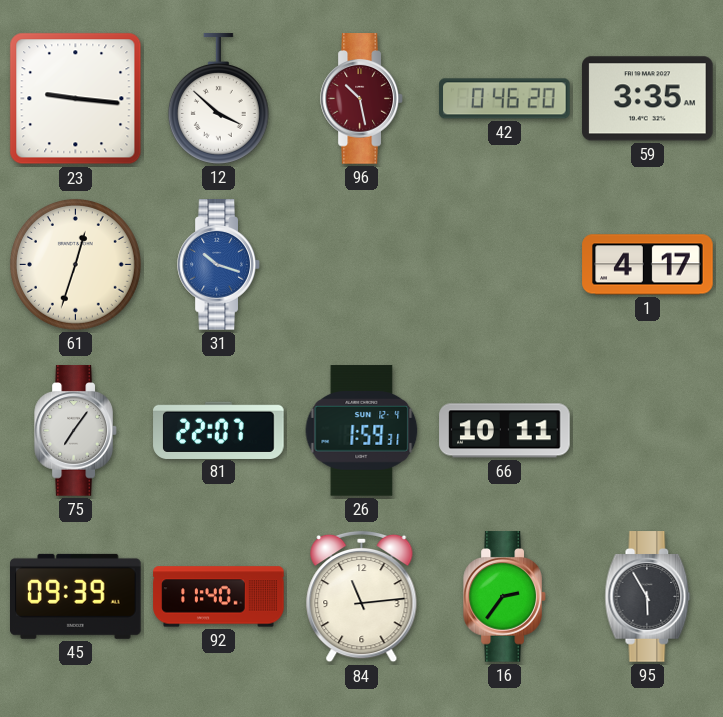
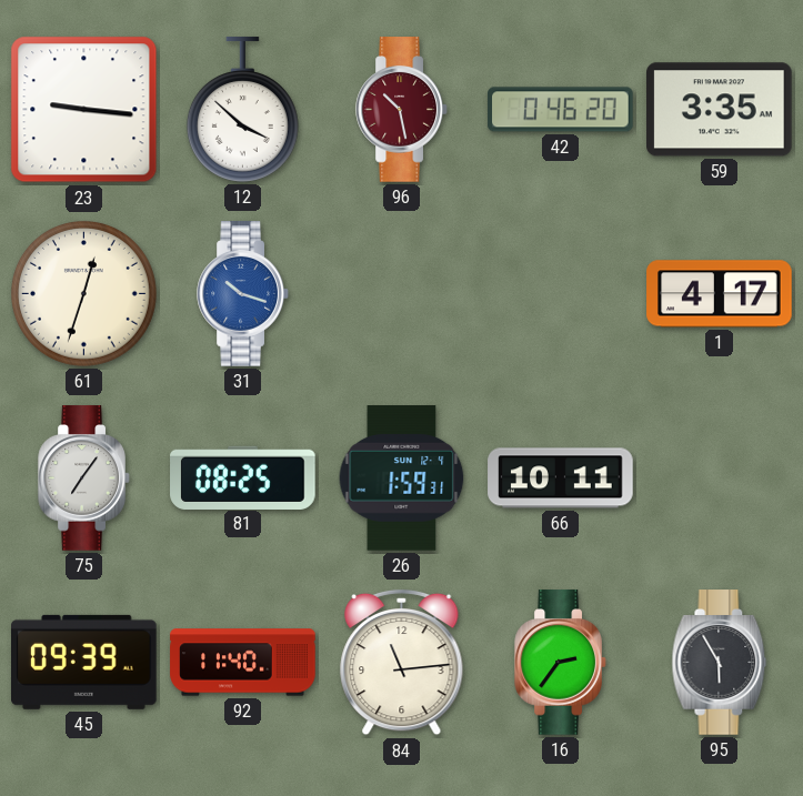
81: 22:07 -> 08:25
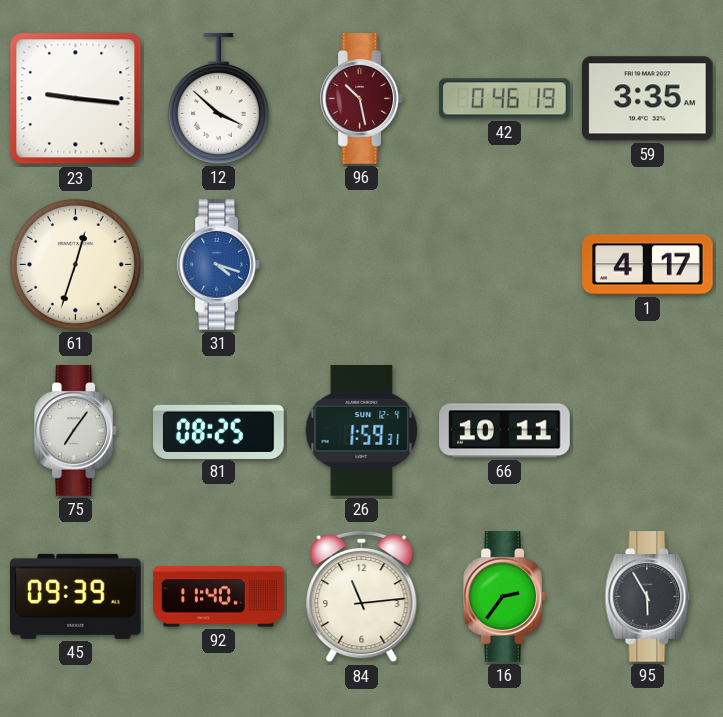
42: 0:46:20 -> 0:46:19
31: 10:18 -> 4:18
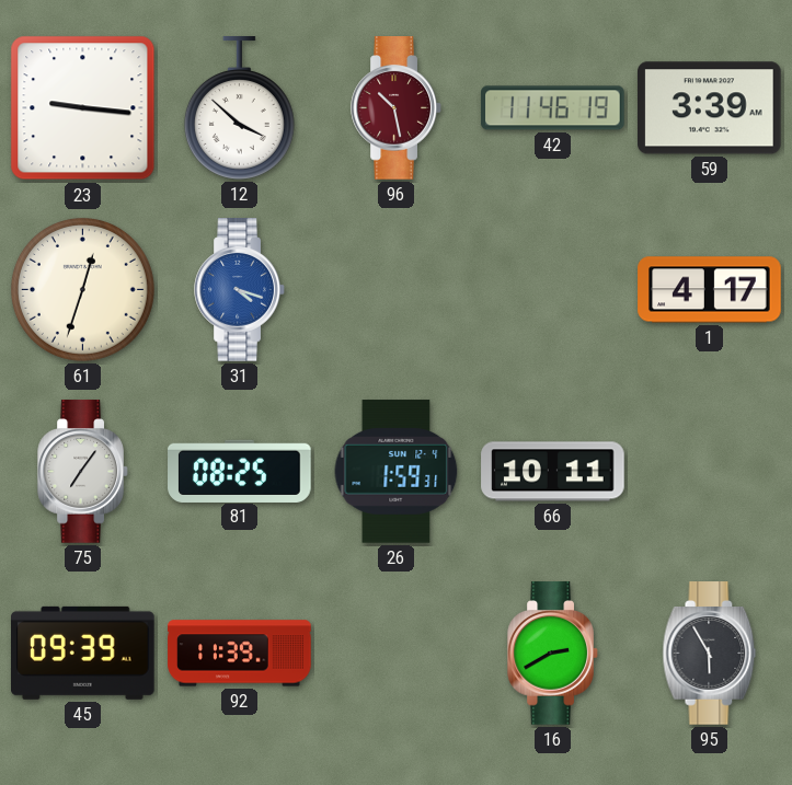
42: 0:46 -> 11:46
59: 3:35 -> 3:39
92: 11:40 -> 11:39
84: 11:14 -> none
16: 2:36 -> 2:40
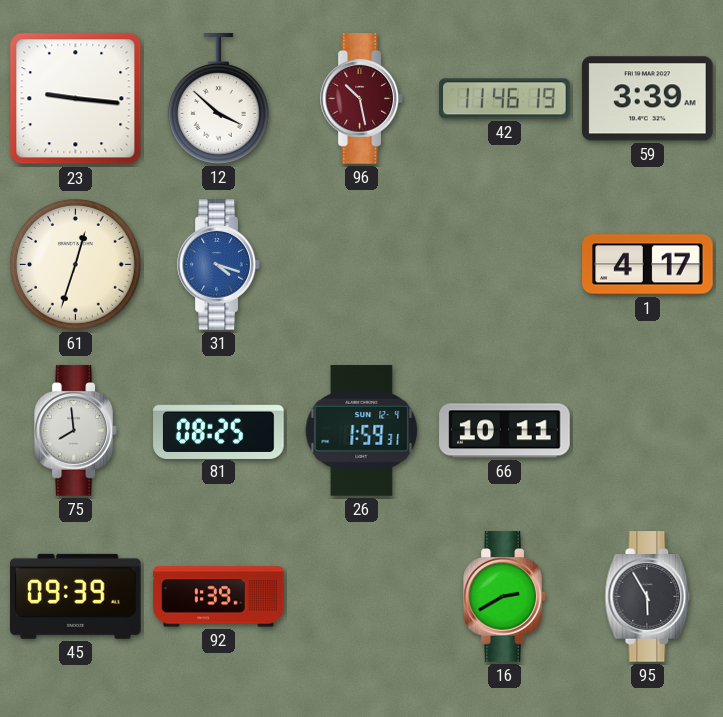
75: 7:06 -> 7:59
92: 11:39 -> 1:39
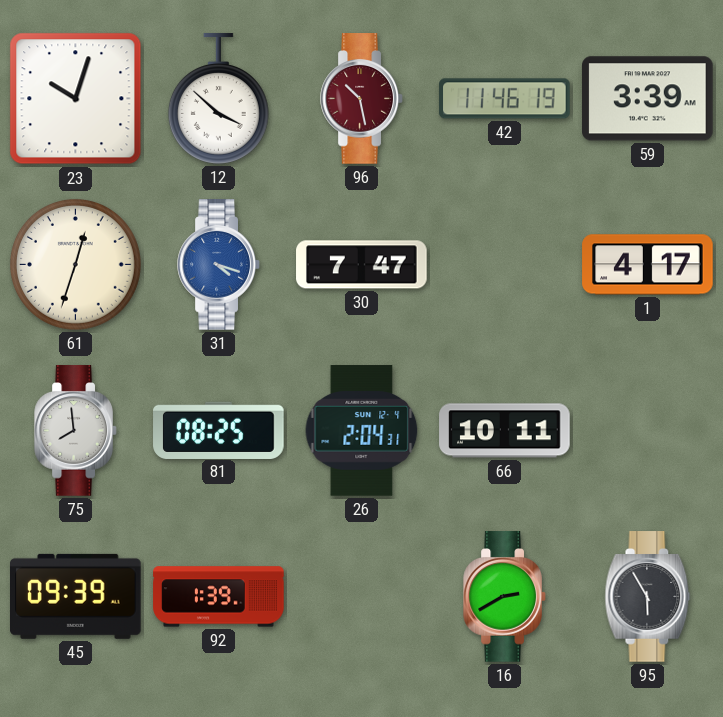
23: 9:16 -> 10:03
30: none -> 7:47
26: 1:59 -> 2:04
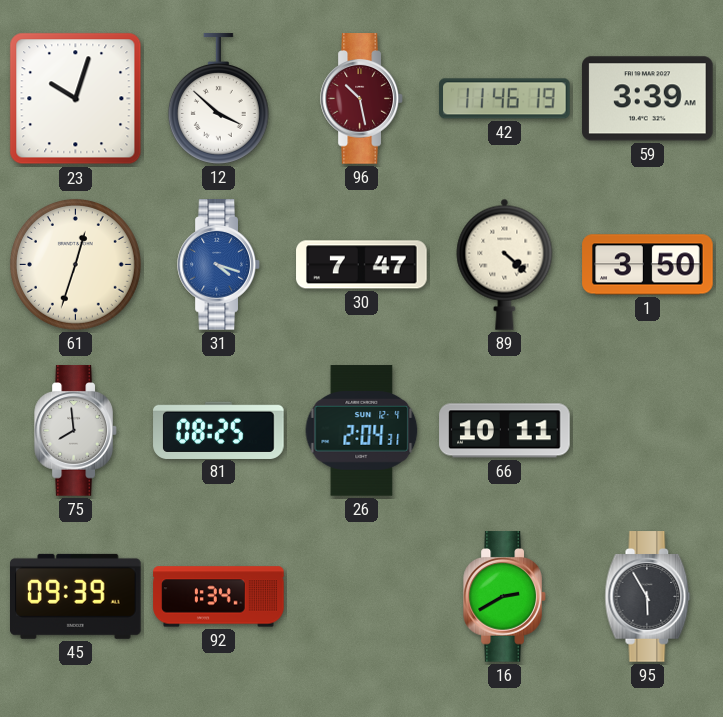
89: none -> 4:22
1: 4:17 -> 3:50
92: 1:39 -> 1:34
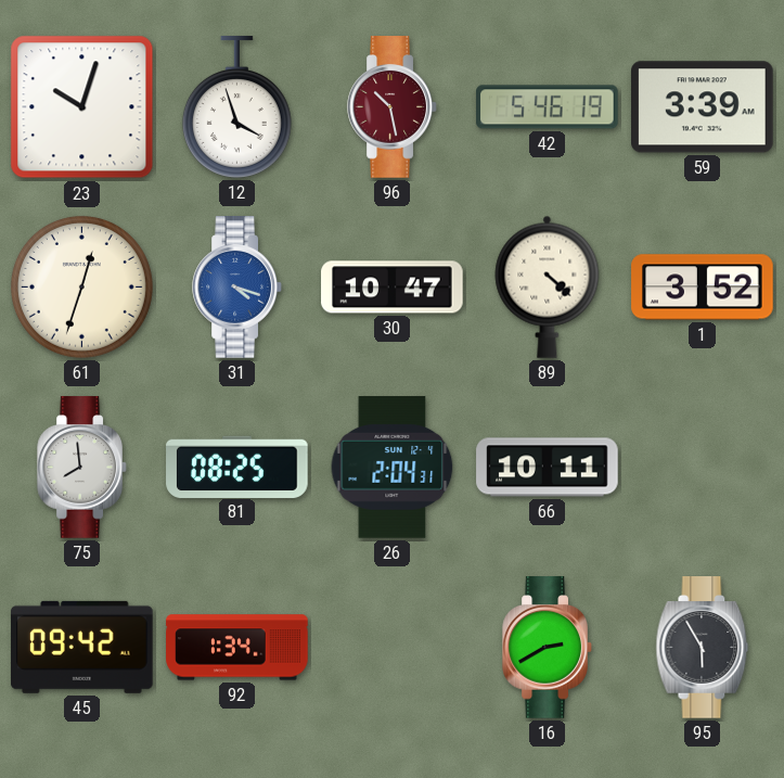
12: 3:52 -> 3:57
42: 11:46 -> 5:46
30: 7:47 -> 10:47
1: 3:50 -> 3:52
45: 09:39 -> 09:42
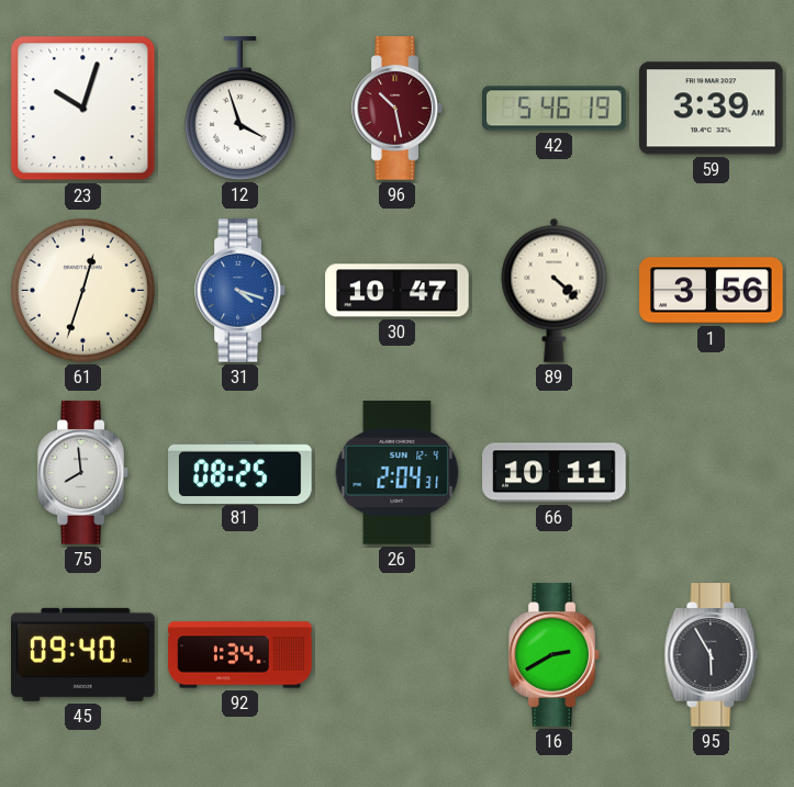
1: 3:52 -> 3:56
45: 09:42 -> 09:40
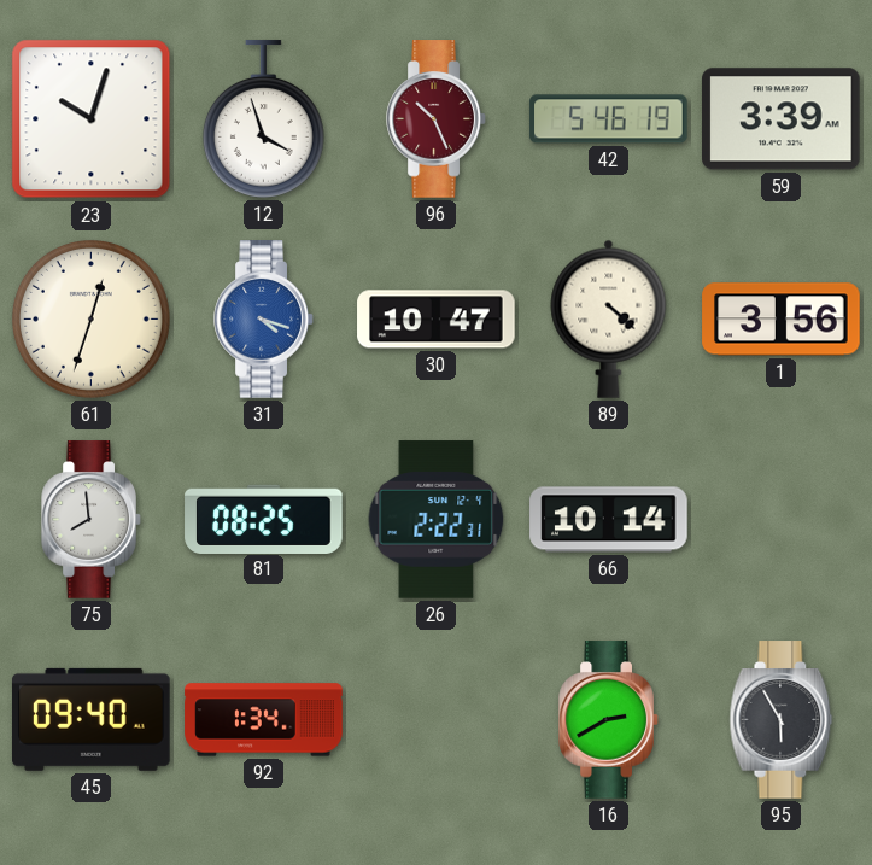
96: 10:28 -> 10:26
26: 2:04 -> 2:22
66: 10:11 -> 10:14
